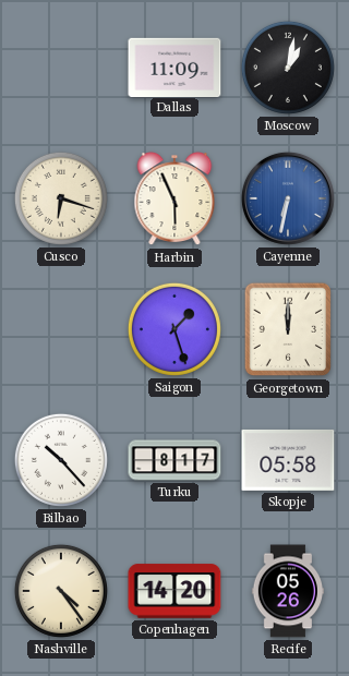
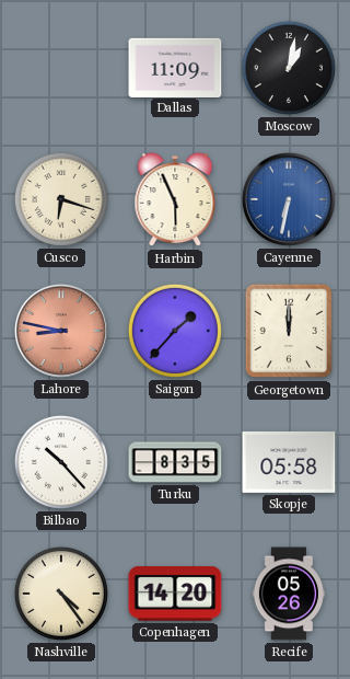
Lahore: none -> 8:47
Saigon: 1:27 -> 1:37
Turku: 8:17 -> 8:35
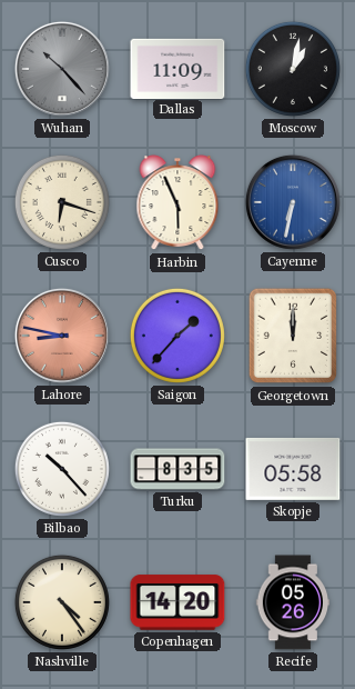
Wuhan: none -> 10:23
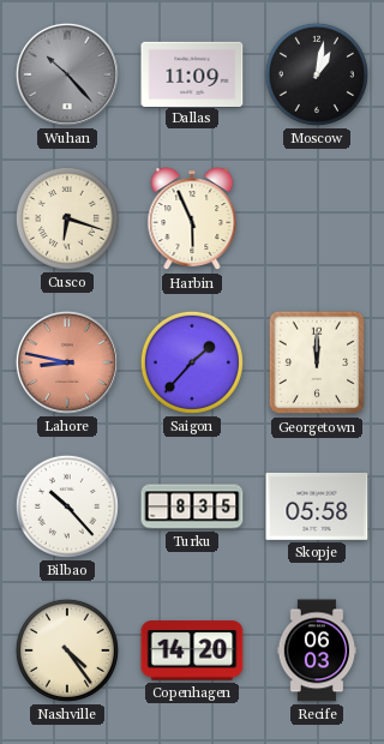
Cayenne: 6:32 -> none
Recife: 05:26 -> 06:03
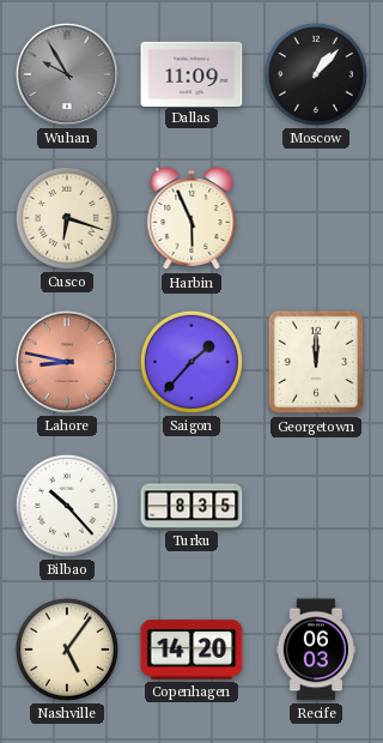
Wuhan: 10:23 -> 9:55
Moscow: 1:02 -> 1:07
Skopje: 05:58 -> none
Nashville: 4:24 -> 5:06
